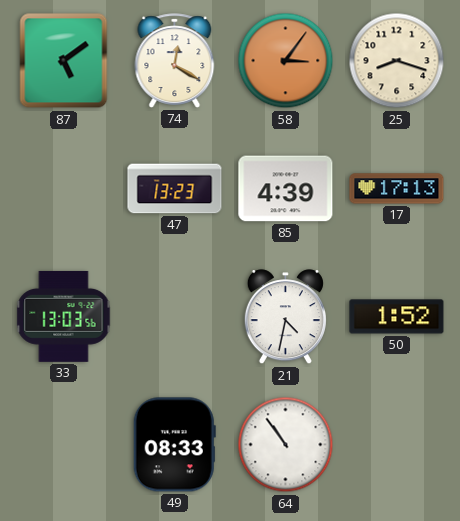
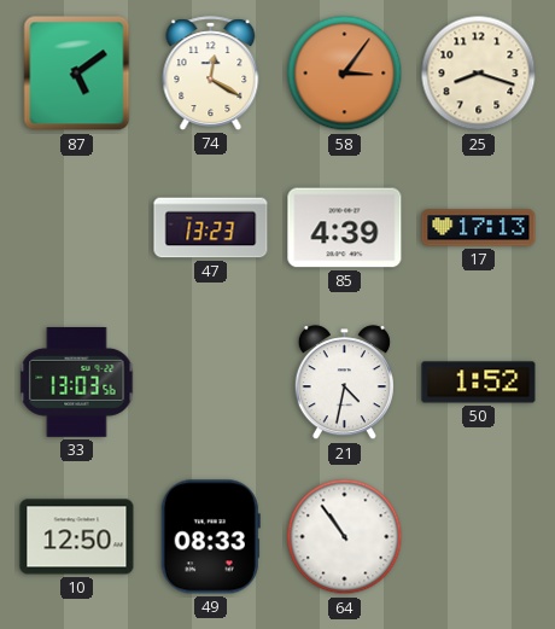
10: none -> 12:50
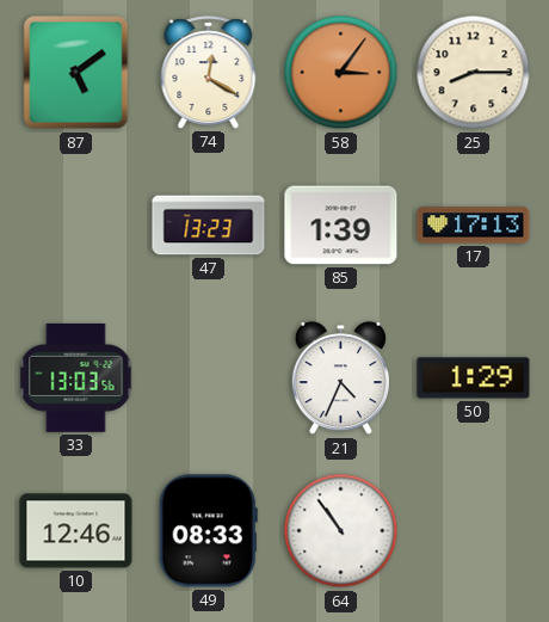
25: 8:18 -> 8:15
85: 4:39 -> 1:39
21: 4:32 -> 4:34
50: 1:52 -> 1:29
10: 12:50 -> 12:46
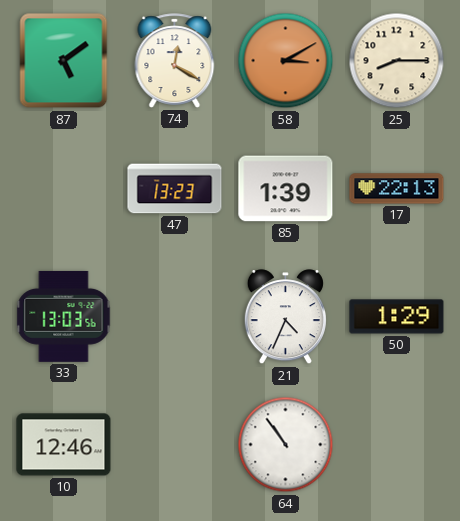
58: 3:06 -> 3:10
17: 17:13 -> 22:13
49: 08:33 -> none
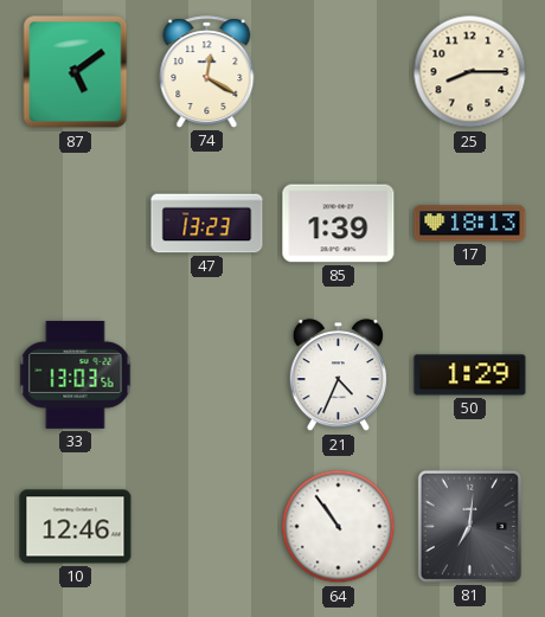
58: 3:10 -> none
17: 22:13 -> 18:13
81: none -> 7:01
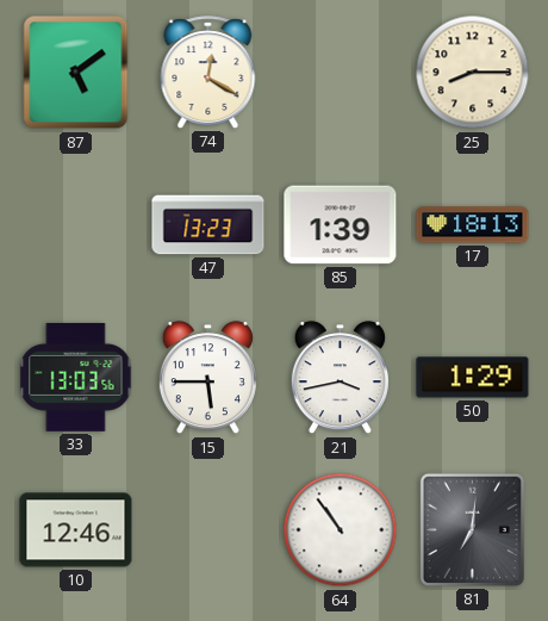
15: none -> 5:45
21: 4:34 -> 3:43
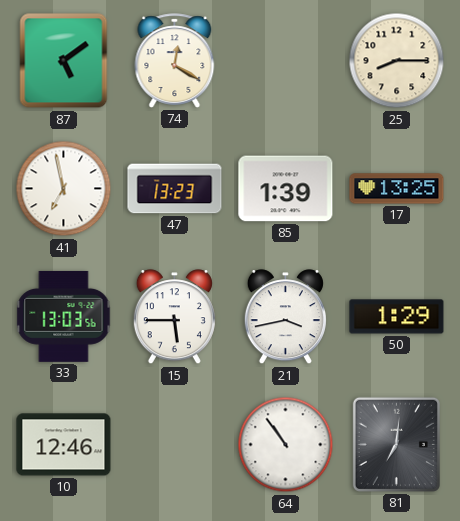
41: none -> 6:58
17: 18:13 -> 13:25
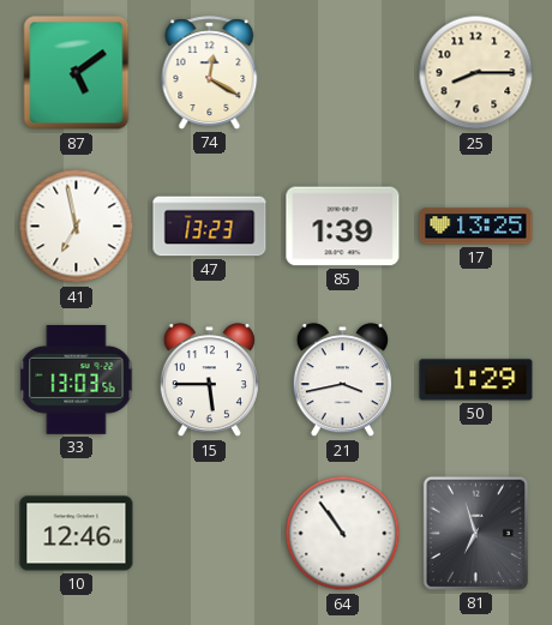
81: 7:01 -> 6:57
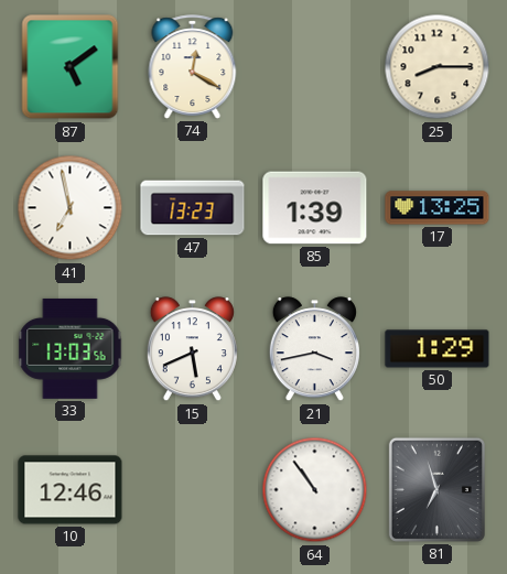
15: 5:45 -> 5:41
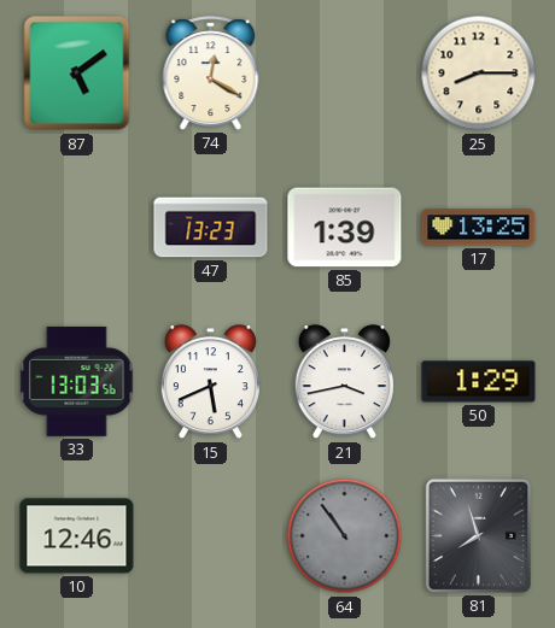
41: 6:58 -> none
64 dial: white -> grey
81: 6:57 -> 7:57
